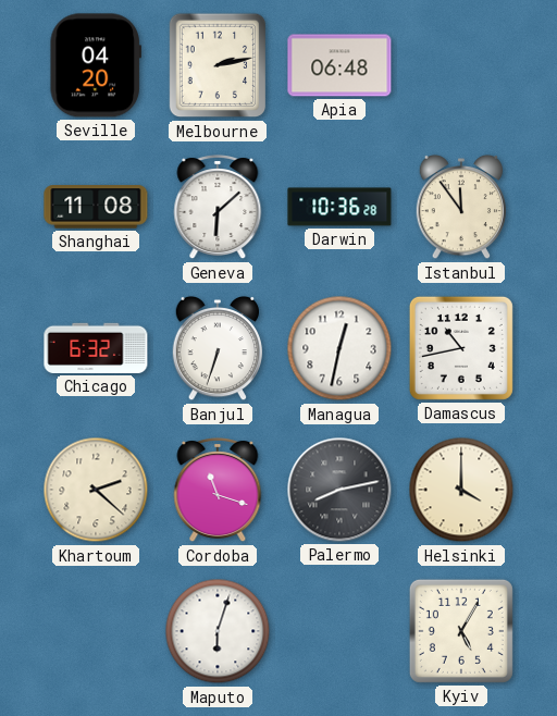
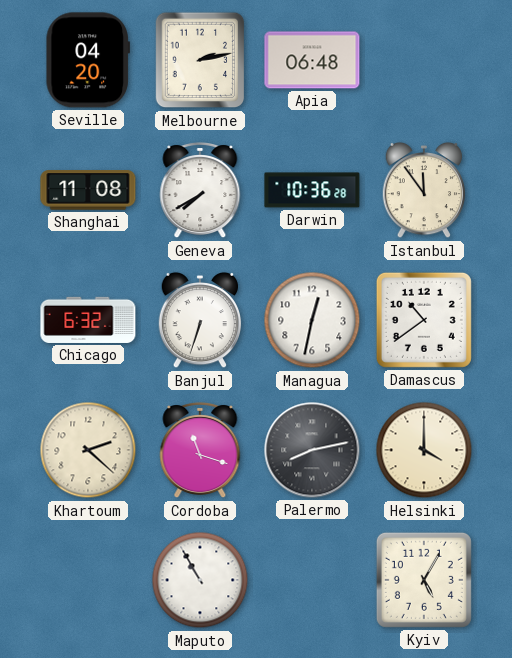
Geneva: 6:08 -> 7:40
Damascus: 10:43 -> 10:39
Maputo: 6:03 -> 10:55
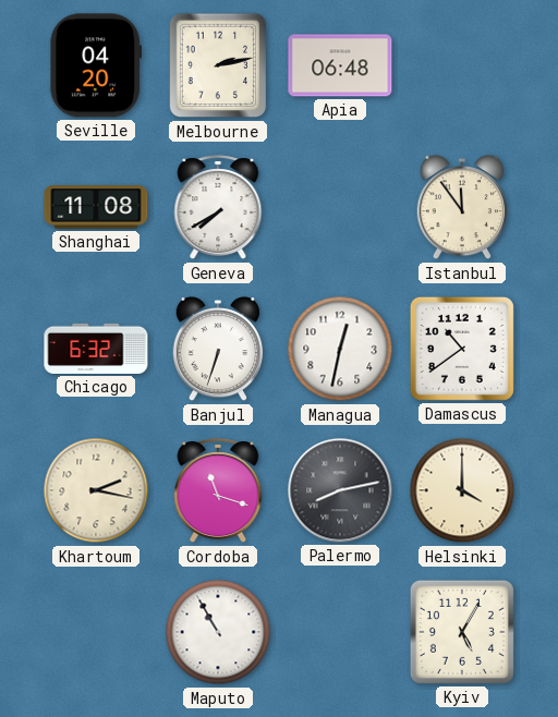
Darwin: 10:36 -> none
Khartoum: 2:22 -> 2:17
